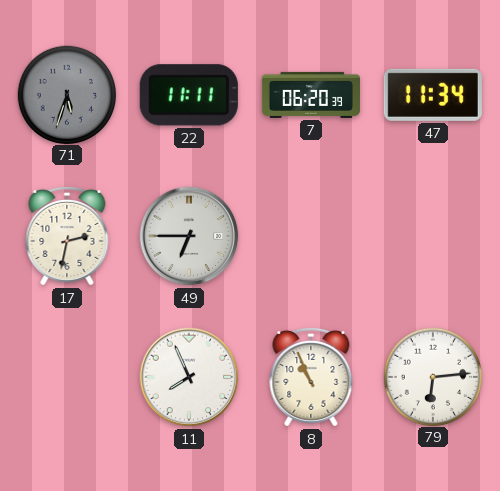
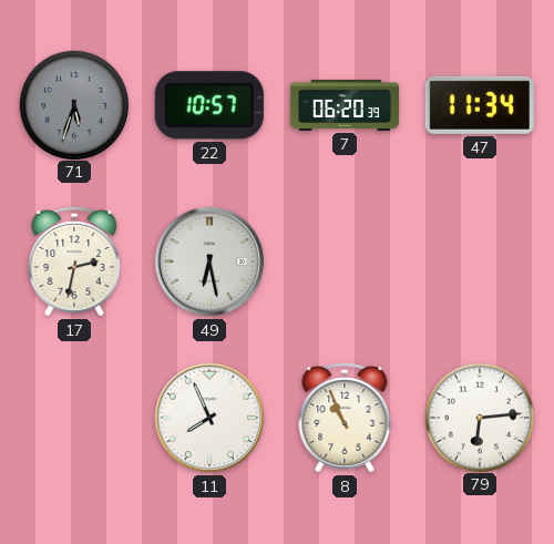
22: 11:11 -> 10:57
49: 6:45 -> 6:28
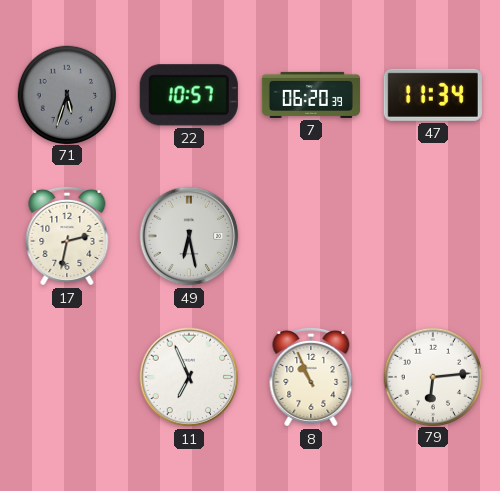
11: 7:56 -> 6:56
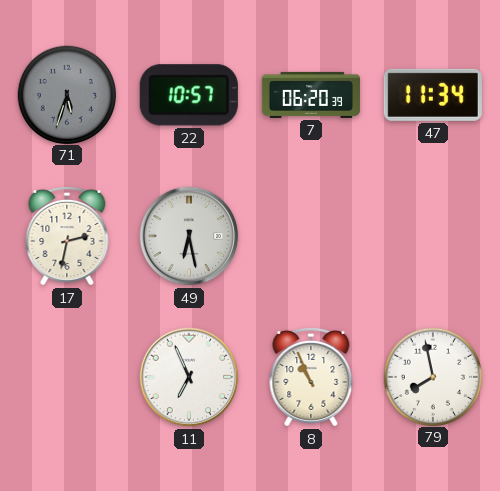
79: 6:14 -> 7:58
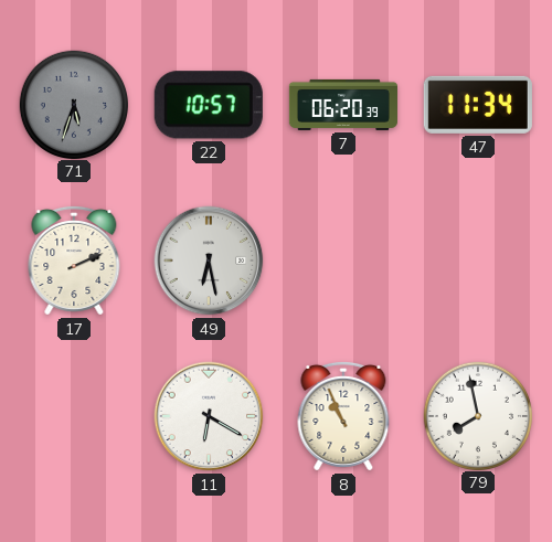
17: 2:32 -> 2:11
11: 6:56 -> 6:20
